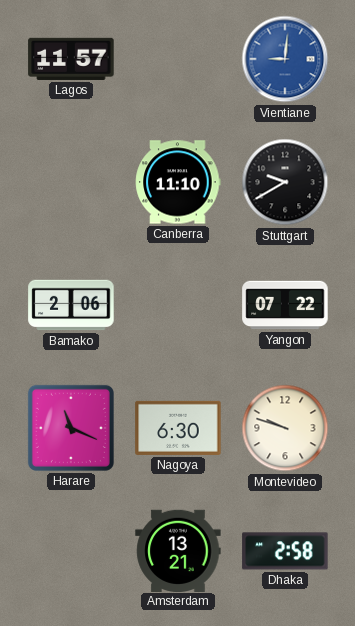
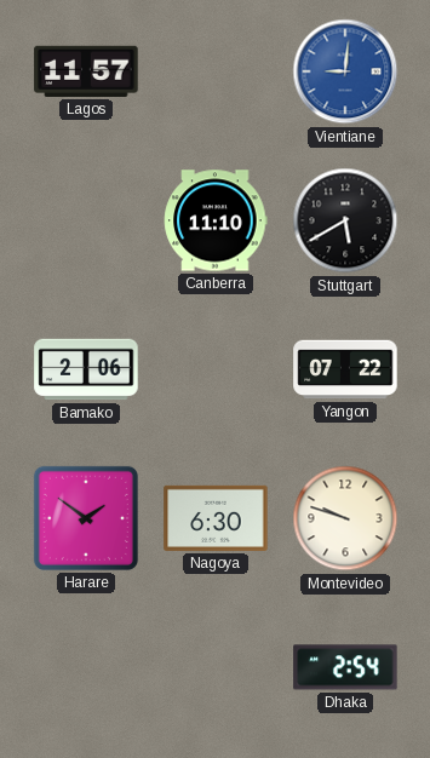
Stuttgart: 9:40 -> 5:40
Harare: 11:19 -> 1:51
Amsterdam: 13:21 -> none
Dhaka: 2:58 -> 2:54
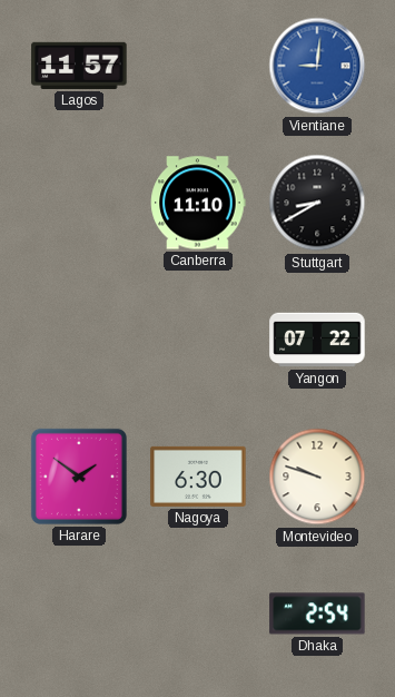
Stuttgart: 5:40 -> 8:40
Bamako: 2:06 -> none
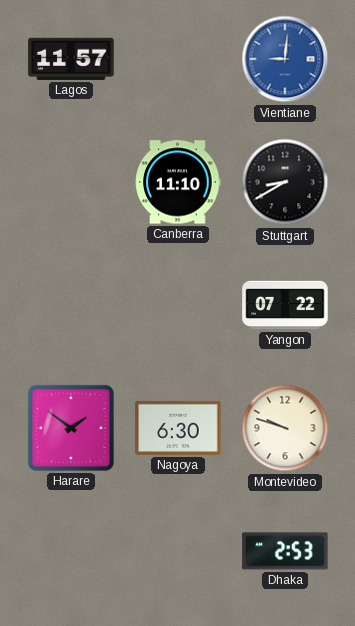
Dhaka: 2:54 -> 2:53
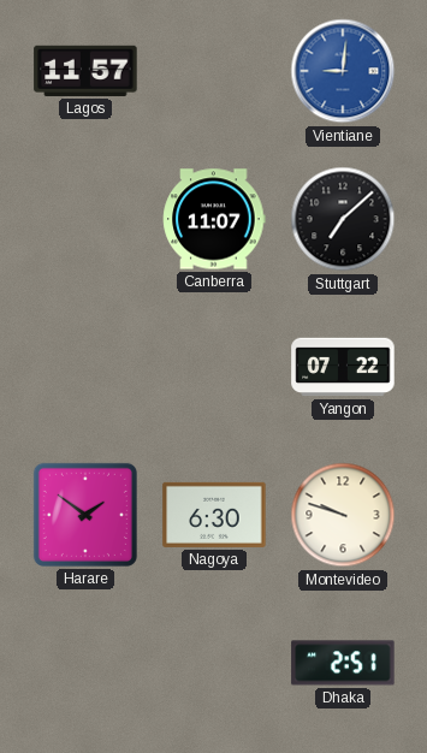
Canberra: 11:10 -> 11:07
Stuttgart: 8:40 -> 7:08
Dhaka: 2:53 -> 2:51
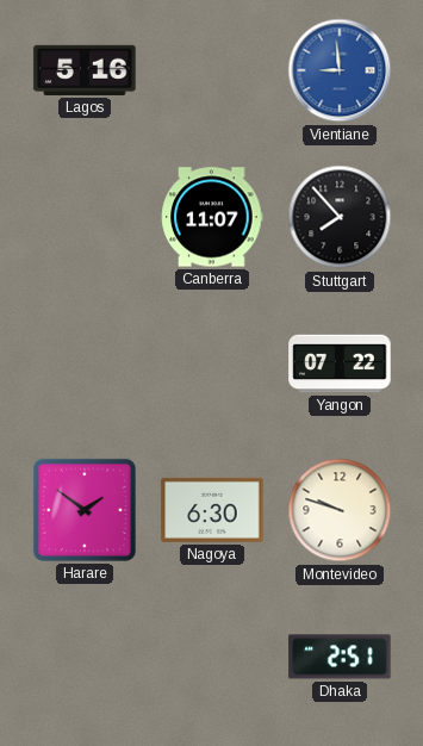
Lagos: 11:57 -> 5:16
Vientiane: 9:01 -> 8:59
Stuttgart: 7:08 -> 7:53
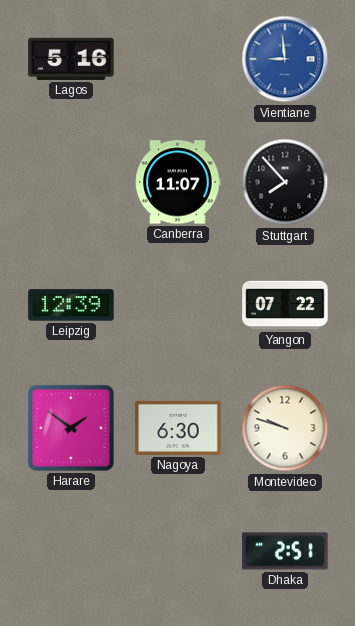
Leipzig: none -> 12:39
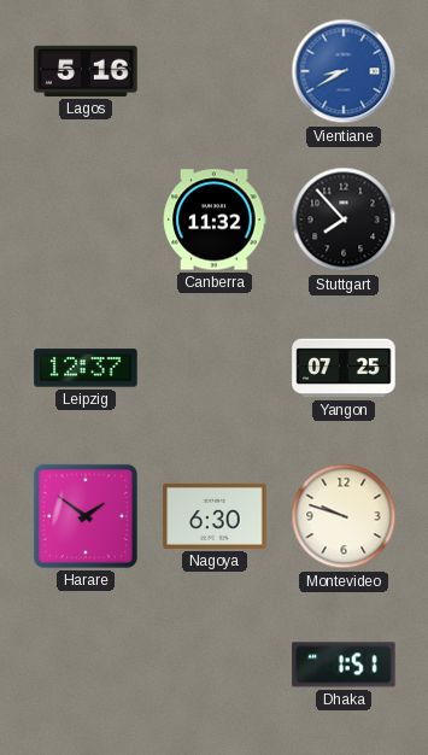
Vientiane: 8:59 -> 8:40
Canberra: 11:07 -> 11:32
Leipzig: 12:39 -> 12:37
Yangon: 07:22 -> 07:25
Dhaka: 2:51 -> 1:51
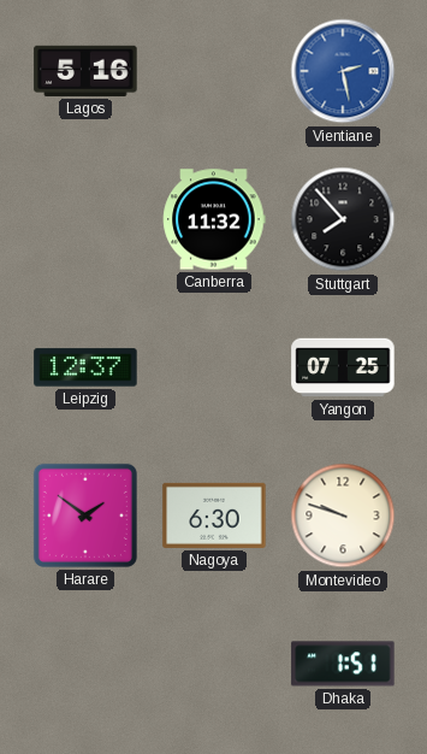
Vientiane: 8:40 -> 2:28
